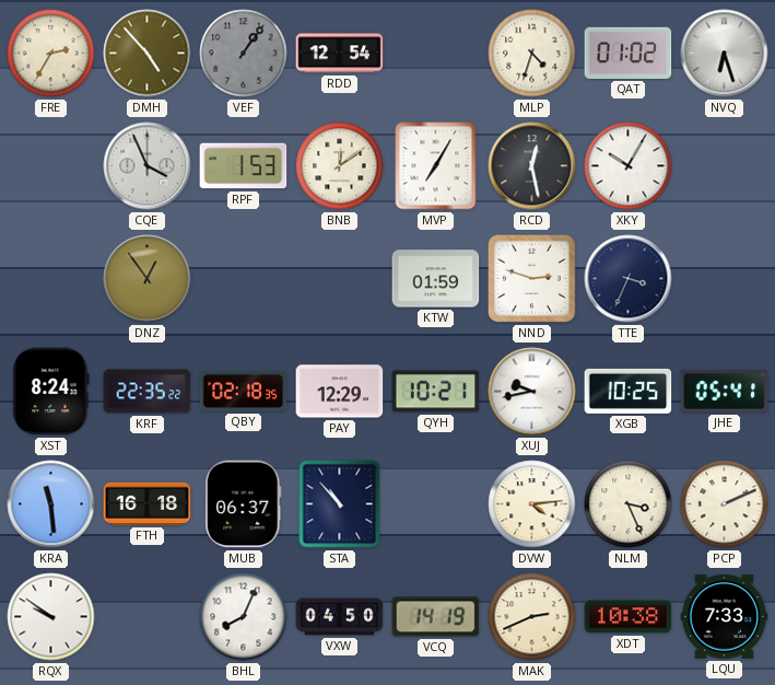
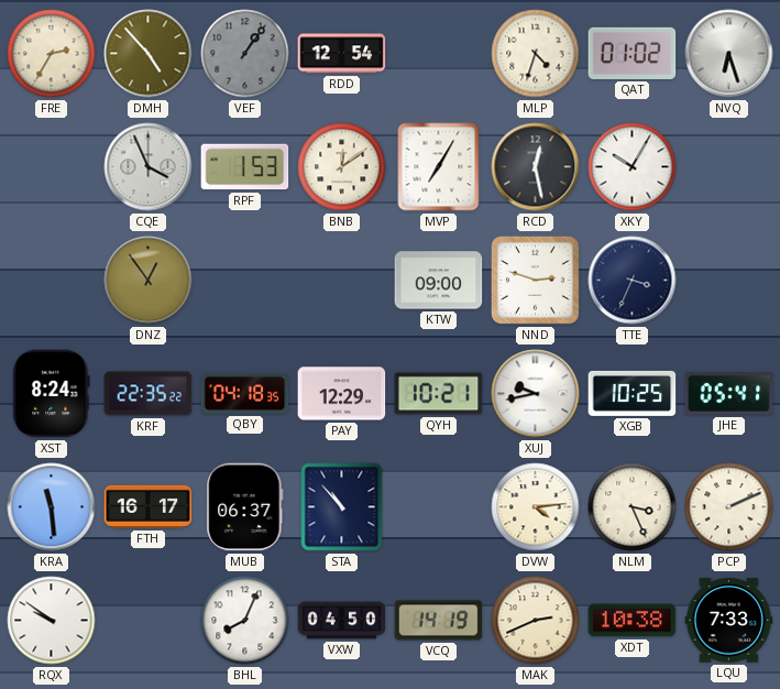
KTW: 01:59 -> 09:00
QBY: 02:18 -> 04:18
FTH: 16:18 -> 16:17
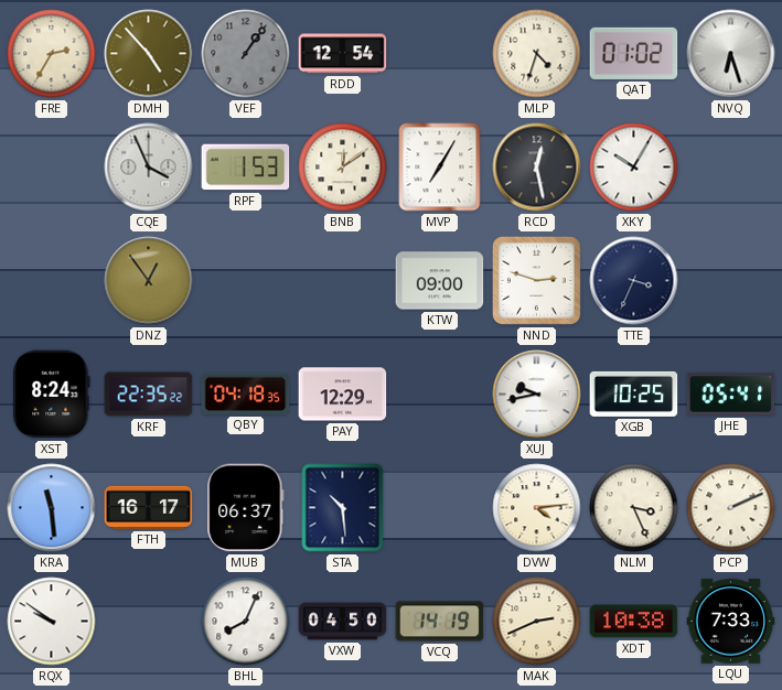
QYH: 10:21 -> none
STA: 10:53 -> 10:29
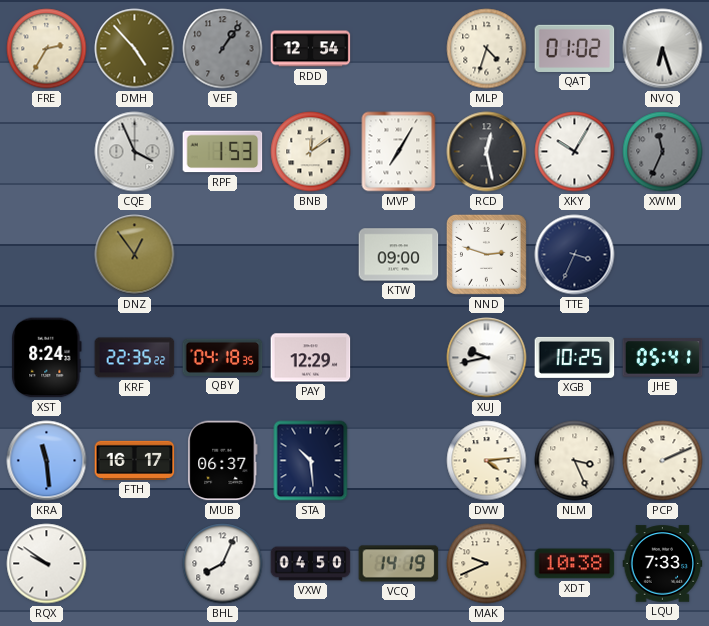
XWM: none -> 11:34
MAK: 2:41 -> 9:41
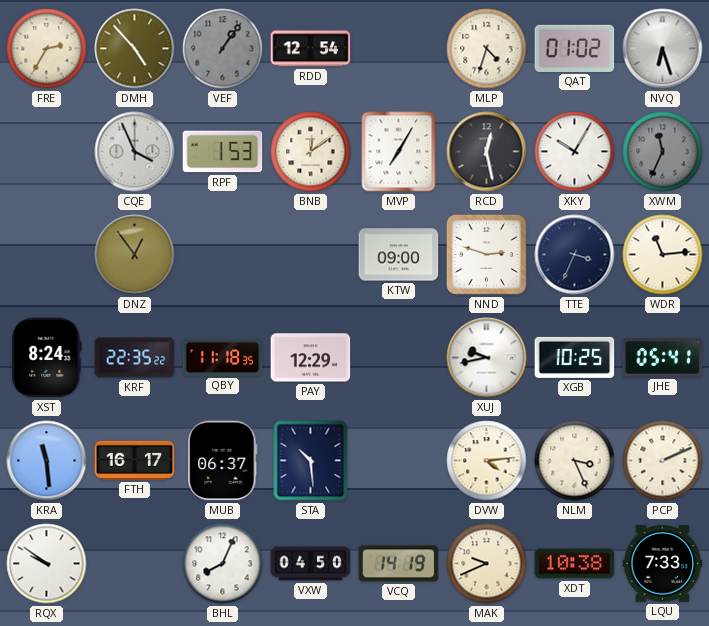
WDR: none -> 11:14
QBY: 04:18 -> 11:18
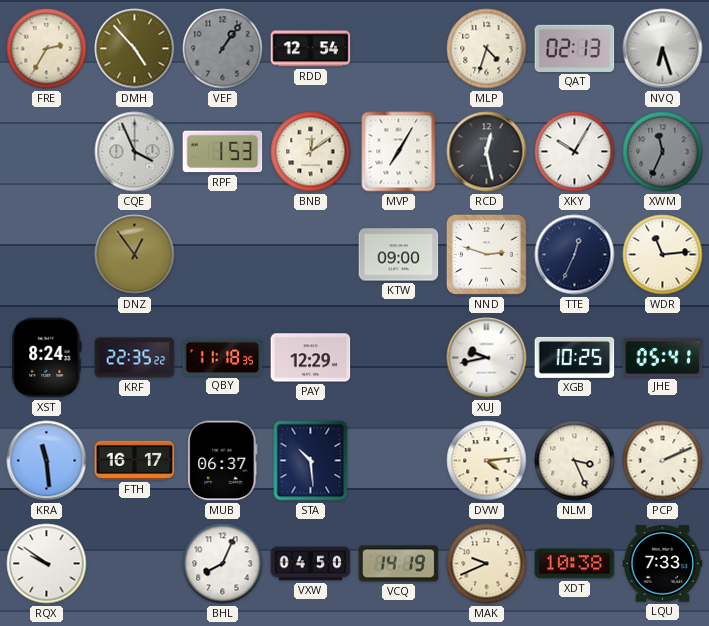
QAT: 01:02 -> 02:13
TTE: 3:34 -> 12:34
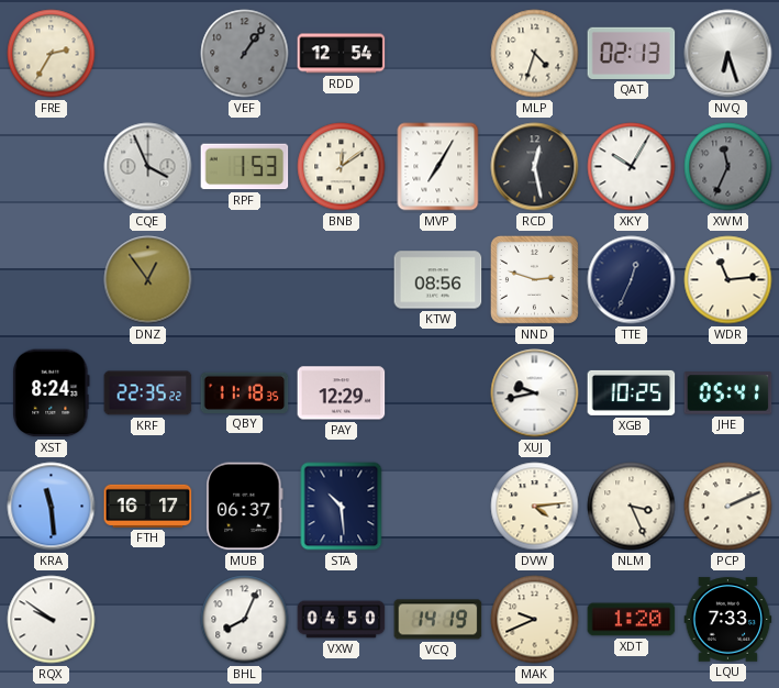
DMH: 4:53 -> none
KTW: 09:00 -> 08:56
XDT: 10:38 -> 1:20
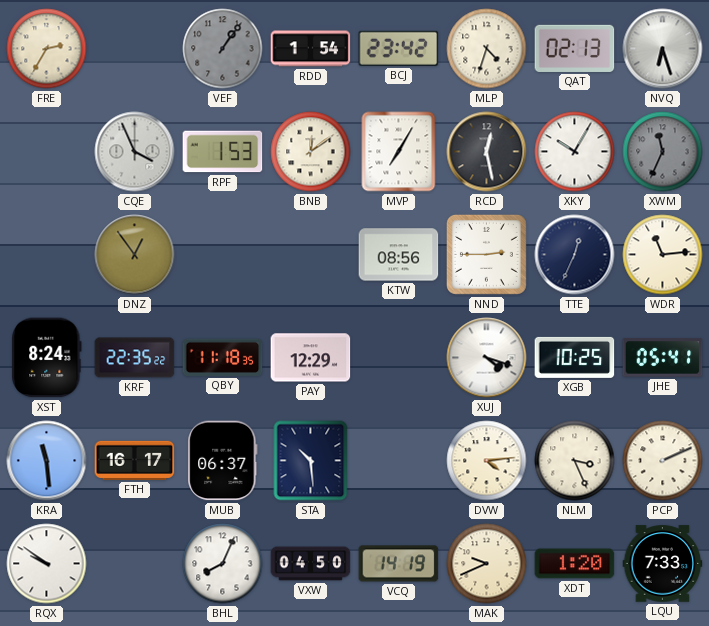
RDD: 12:54 -> 1:54
BCJ: none -> 23:42
NND: 2:48 -> 2:45
XUJ: 9:43 -> 4:18
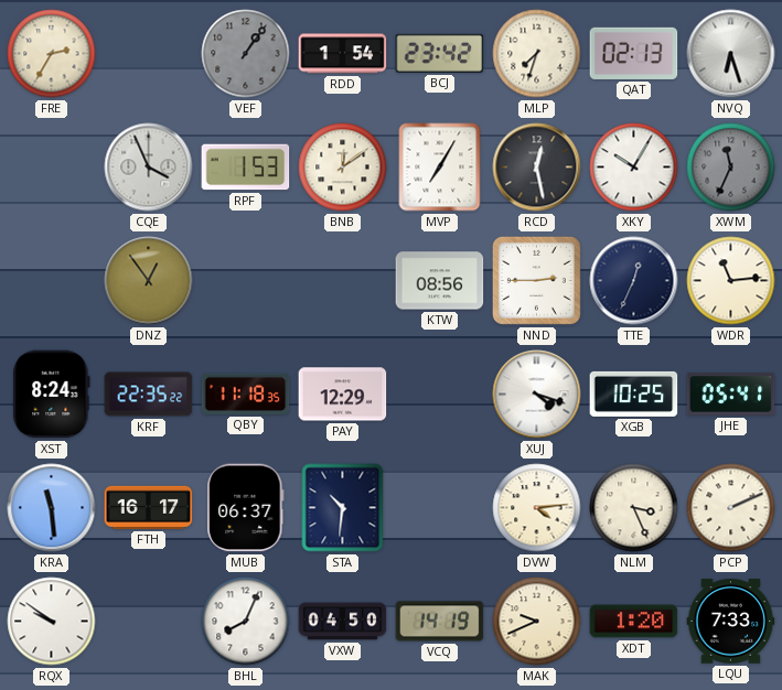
MLP: 4:33 -> 7:33
STA: 10:29 -> 10:31
